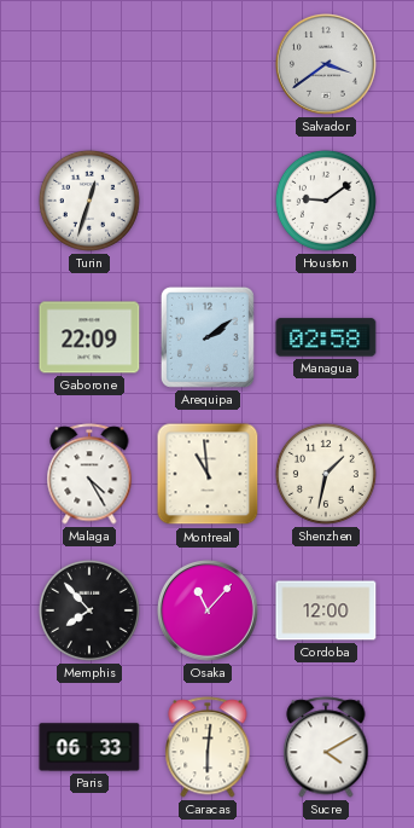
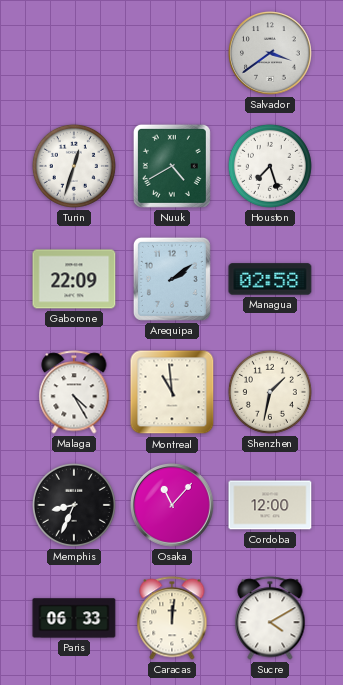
Nuuk: none -> 4:40
Houston: 9:09 -> 7:27
Memphis: 7:53 -> 8:34
Caracas: 6:01 -> 12:01
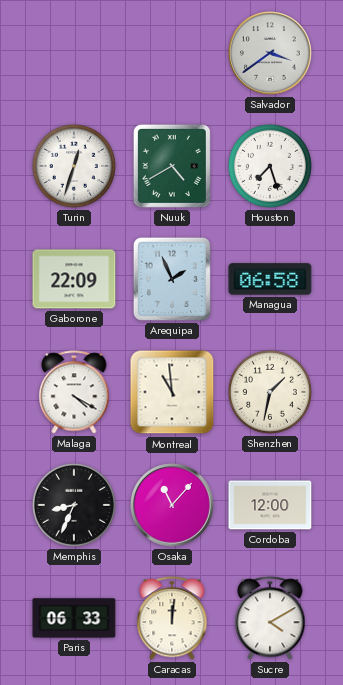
Arequipa: 2:09 -> 1:56
Managua: 02:58 -> 06:58
Malaga: 4:25 -> 4:20
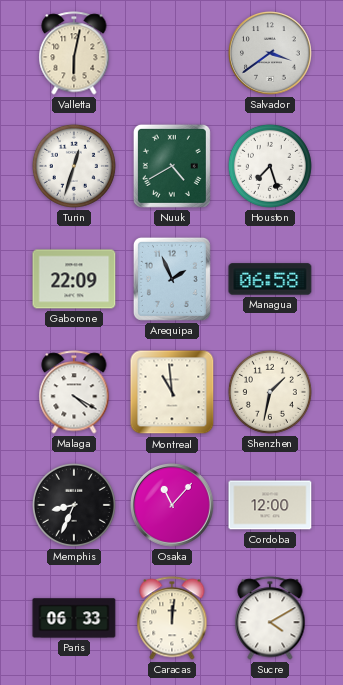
Valletta: none -> 6:02
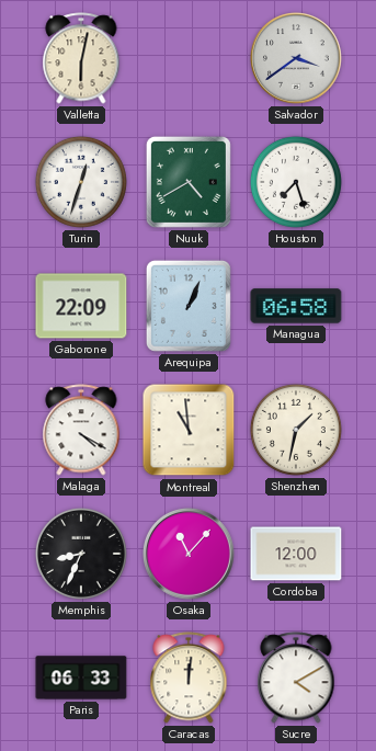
Arequipa: 1:56 -> 1:04
